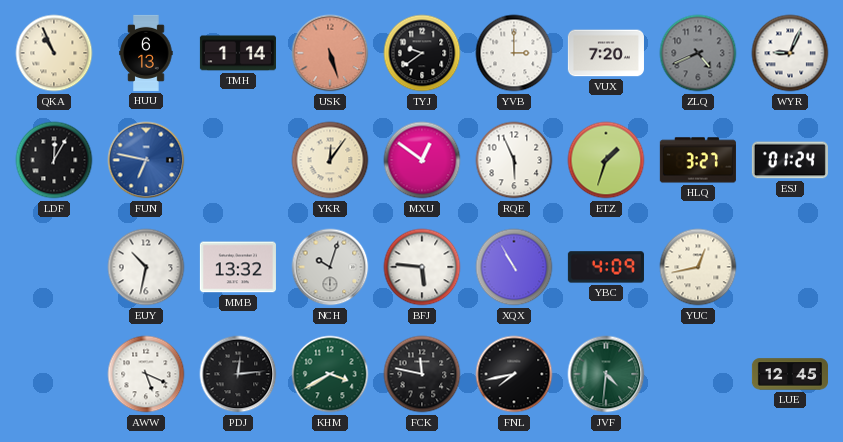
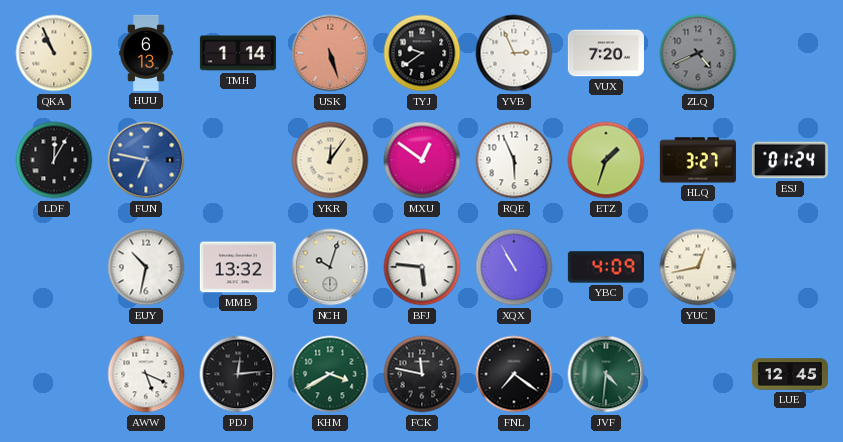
YVB: 3:00 -> 2:56
WYR: 9:04 -> none
FNL: 7:43 -> 7:21
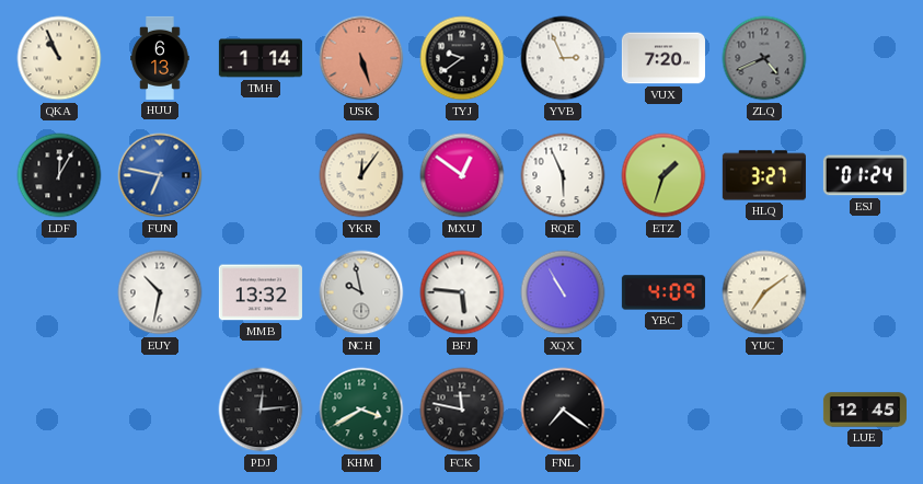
NCH: 10:03 -> 9:58
YUC: 12:43 -> 7:09
AWW: 5:19 -> none
JVF: 4:31 -> none
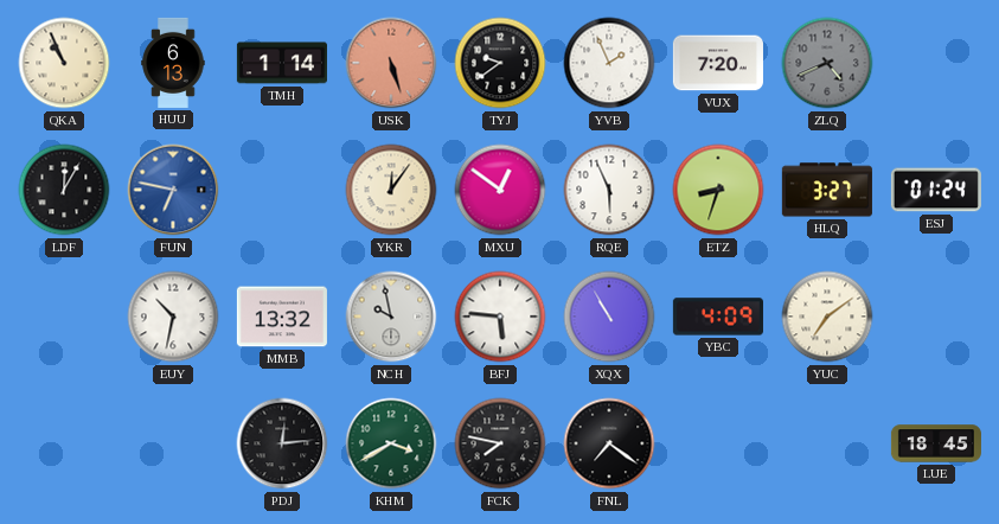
YVB: 2:56 -> 1:56
ETZ: 1:33 -> 8:33
FCK: 11:47 -> 7:47
LUE: 12:45 -> 18:45
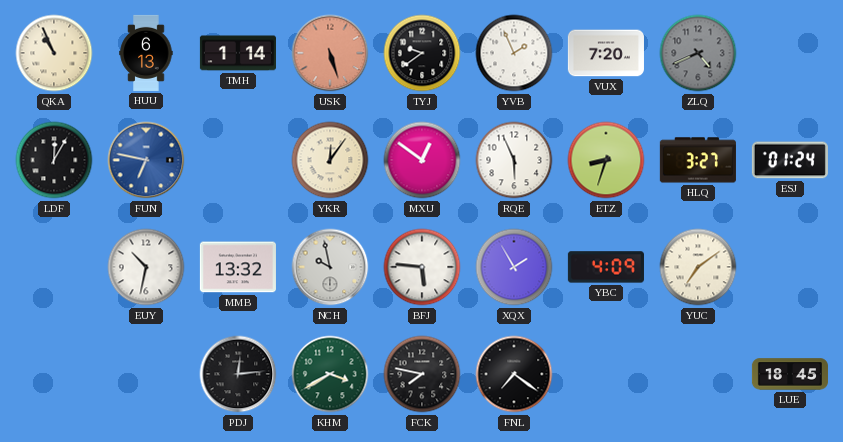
XQX: 10:55 -> 1:55
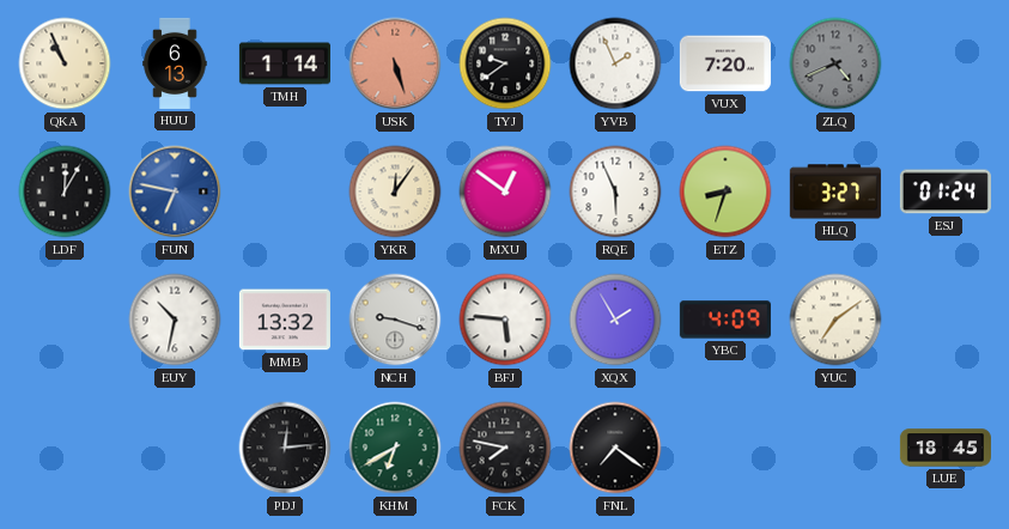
NCH: 9:58 -> 9:18
KHM: 3:40 -> 6:40
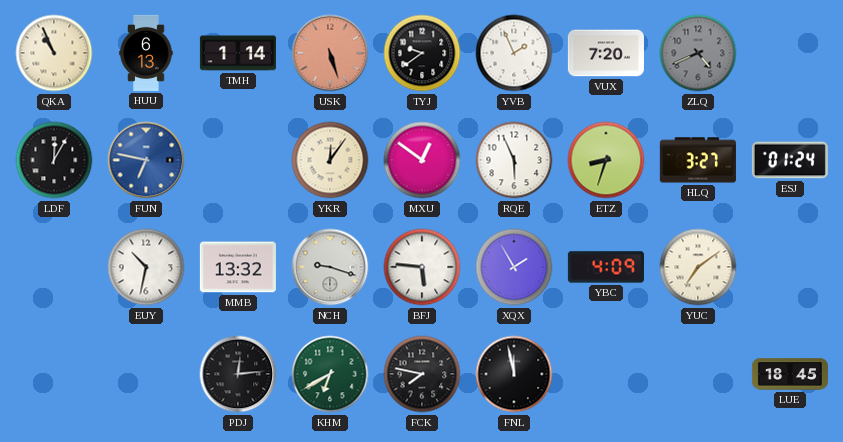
FNL: 7:21 -> 11:58
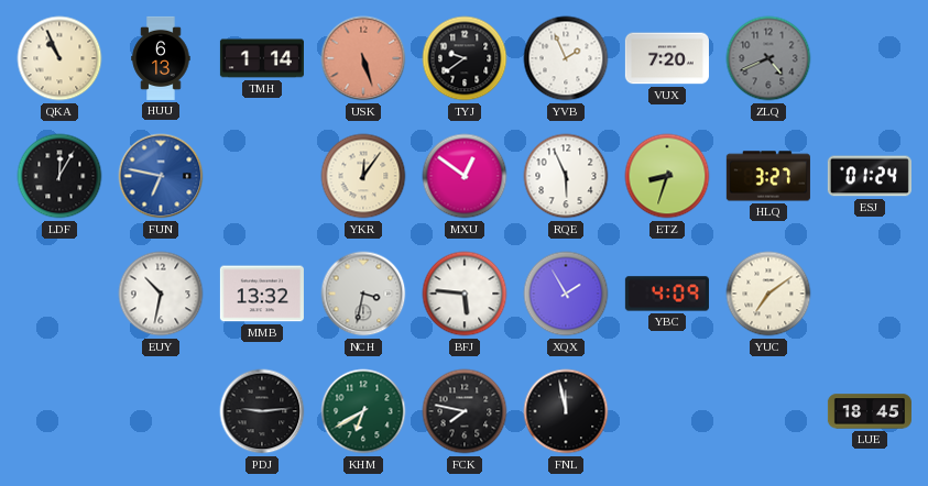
NCH: 9:18 -> 3:32
PDJ: 12:14 -> 9:14
